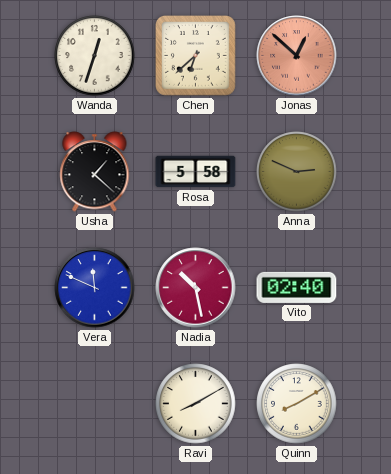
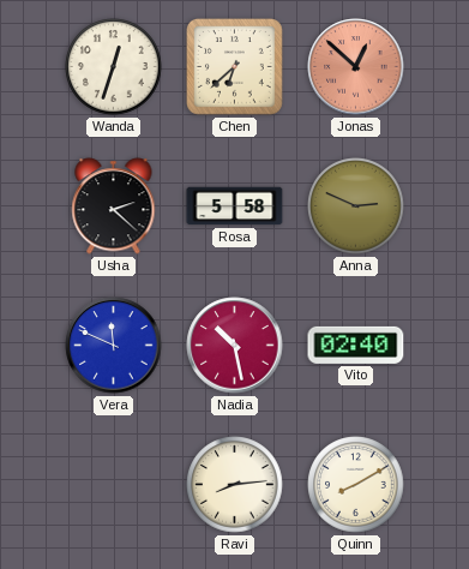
Usha: 1:22 -> 2:22
Ravi: 8:10 -> 8:14
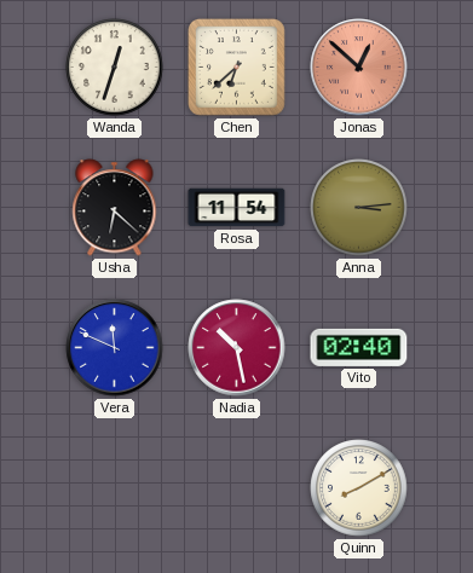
Usha: 2:22 -> 6:22
Rosa: 5:58 -> 11:54
Anna: 2:49 -> 3:14
Ravi: 8:14 -> none
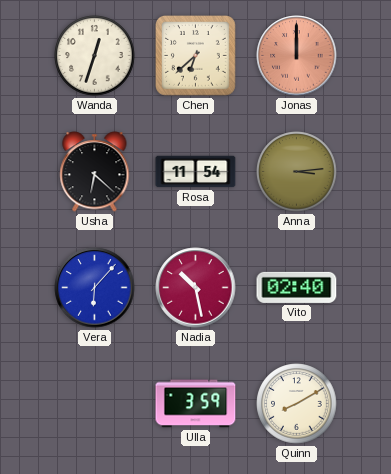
Jonas: 12:52 -> 12:00
Vera: 11:49 -> 6:07
Ulla: none -> 3:59
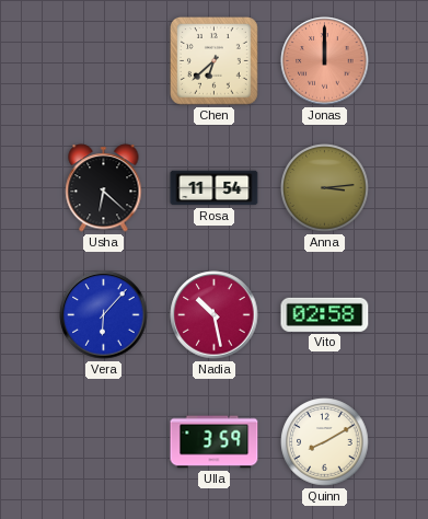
Wanda: 12:33 -> none
Vito: 02:40 -> 02:58
